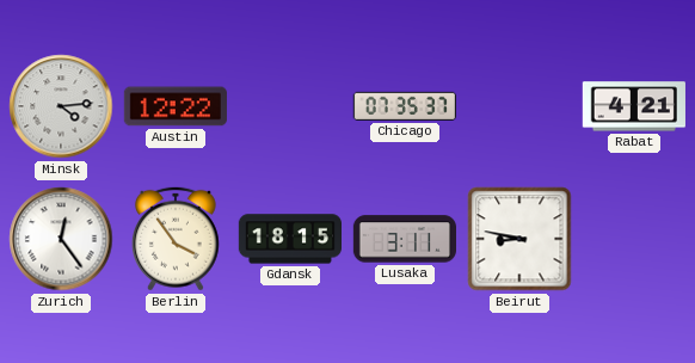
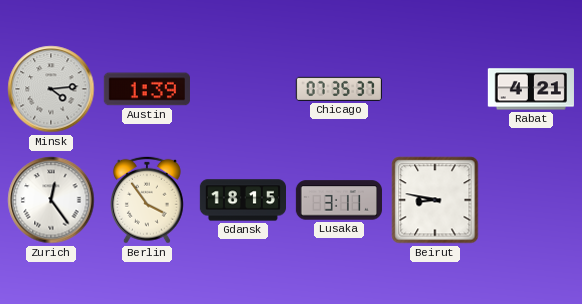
Austin: 12:22 -> 1:39
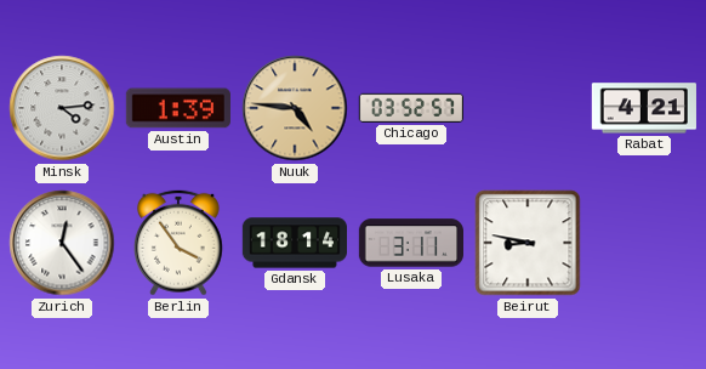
Nuuk: none -> 4:46
Chicago: 07:35 -> 03:52
Gdansk: 18:15 -> 18:14
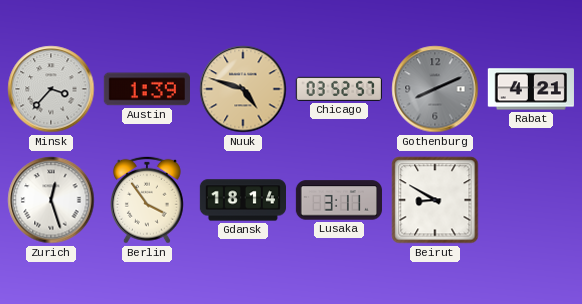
Minsk: 4:14 -> 3:37
Nuuk: 4:46 -> 4:48
Gothenburg: none -> 8:11
Zurich: 12:24 -> 12:27
Beirut: 8:47 -> 8:50
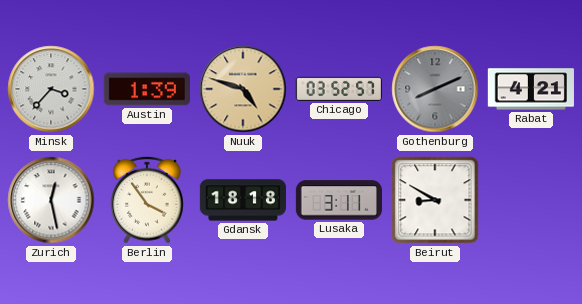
Zurich: 12:27 -> 12:28
Gdansk: 18:14 -> 18:18
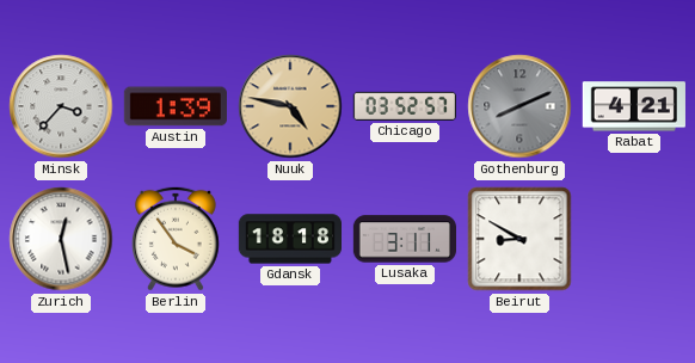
Nuuk: 4:48 -> 4:47
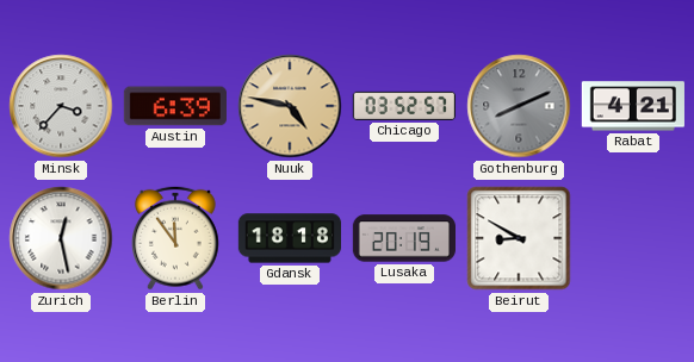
Austin: 1:39 -> 6:39
Berlin: 3:54 -> 11:54
Lusaka: 3:11 -> 20:19
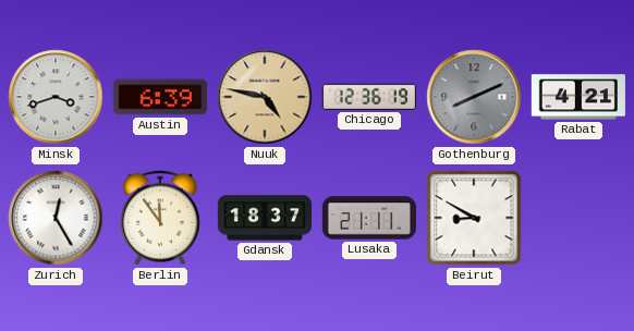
Minsk: 3:37 -> 3:42
Chicago: 03:52 -> 12:36
Zurich: 12:28 -> 12:25
Gdansk: 18:18 -> 18:37
Lusaka: 20:19 -> 21:11
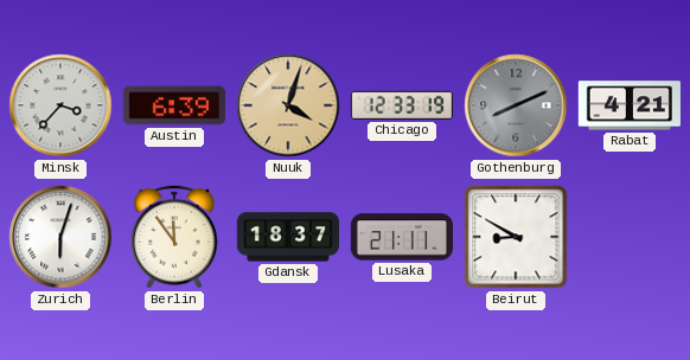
Minsk: 3:42 -> 3:37
Nuuk: 4:47 -> 4:03
Chicago: 12:36 -> 12:33
Zurich: 12:25 -> 6:03
